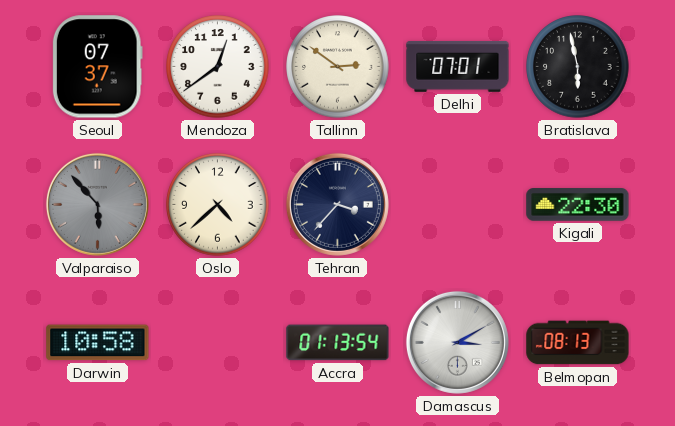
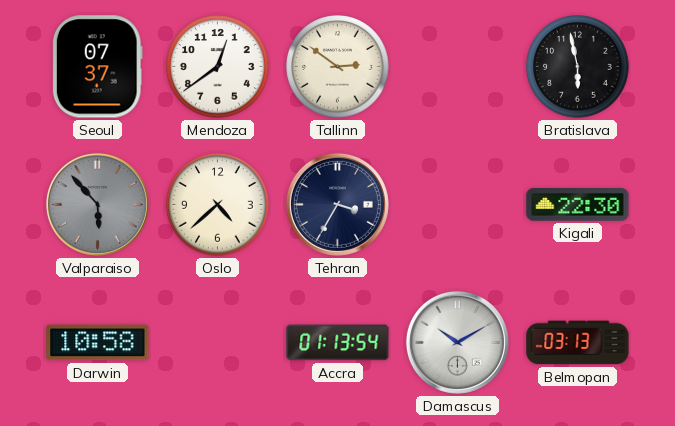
Delhi: 07:01 -> none
Tehran: 3:37 -> 3:35
Damascus: 3:10 -> 10:10
Belmopan: 08:13 -> 03:13
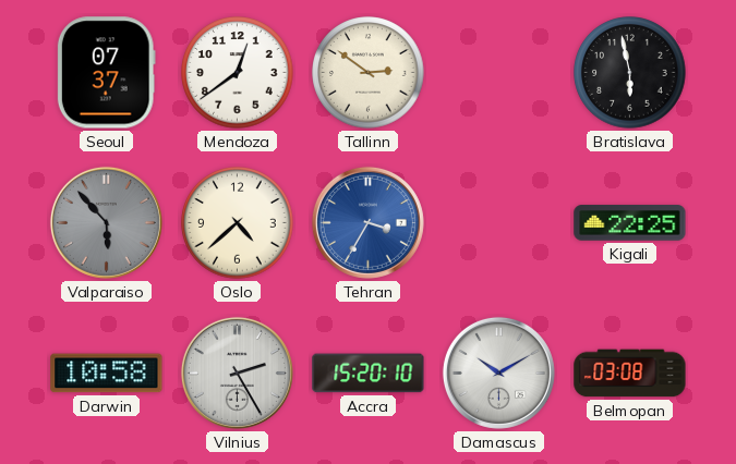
Tehran dial: navy -> blue
Kigali: 22:30 -> 22:25
Vilnius: none -> 2:25
Accra: 01:13 -> 15:20
Belmopan: 03:13 -> 03:08
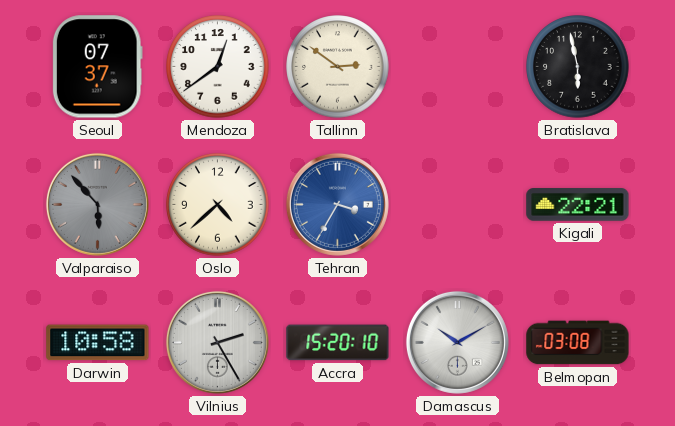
Kigali: 22:25 -> 22:21
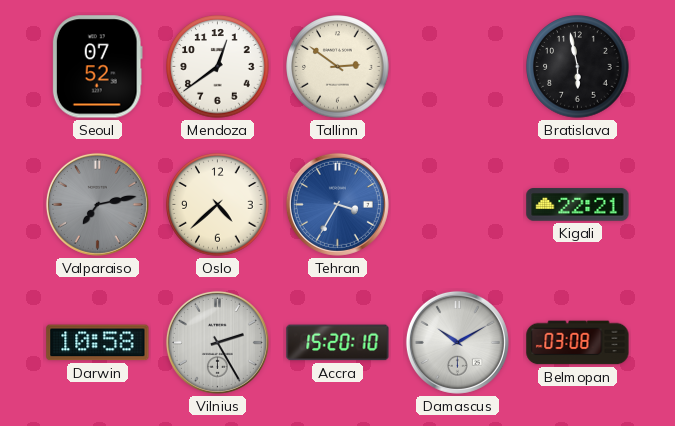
Seoul: 07:37 -> 07:52
Valparaiso: 5:53 -> 7:13
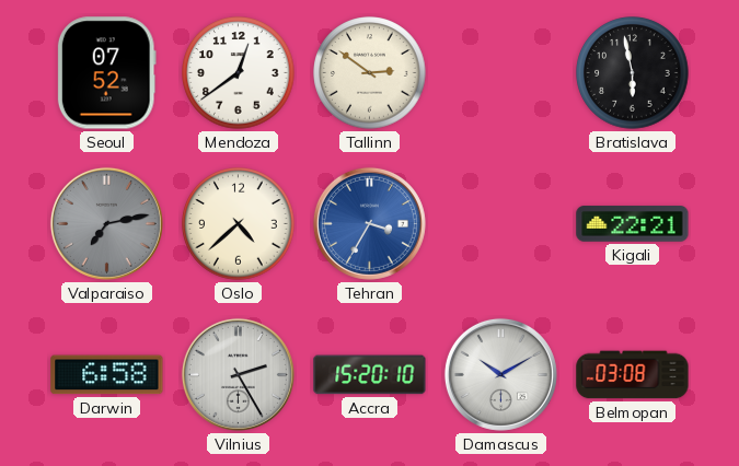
Darwin: 10:58 -> 6:58
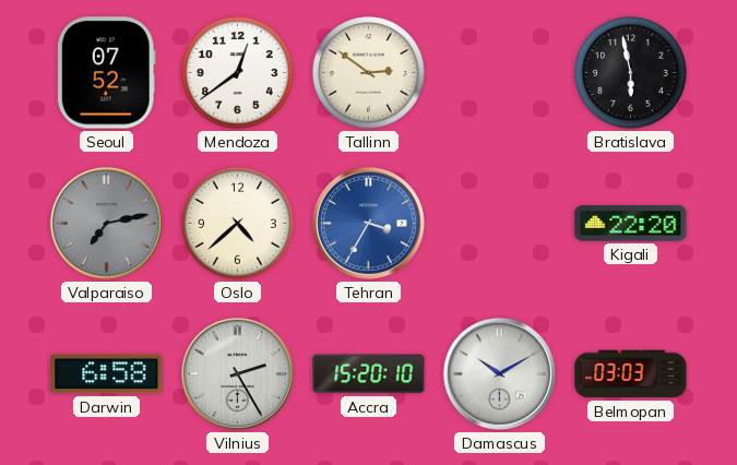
Kigali: 22:21 -> 22:20
Belmopan: 03:08 -> 03:03
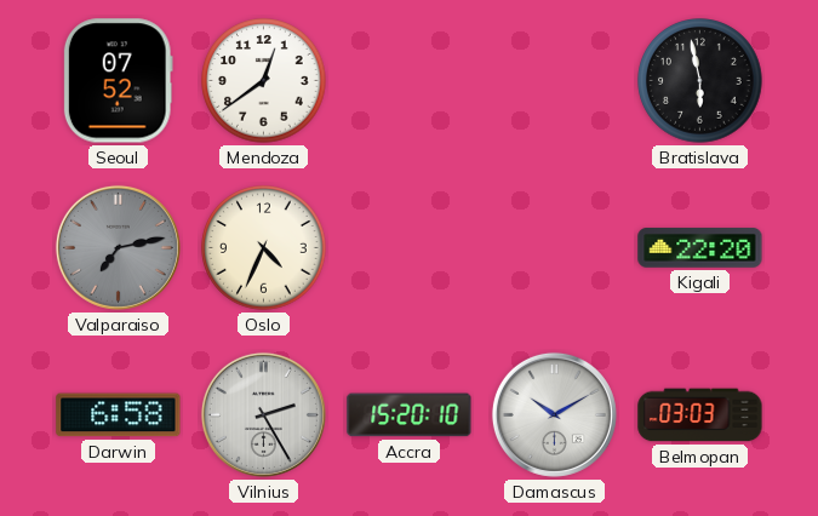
Tallinn: 2:51 -> none
Oslo: 4:38 -> 4:34
Tehran: 3:35 -> none
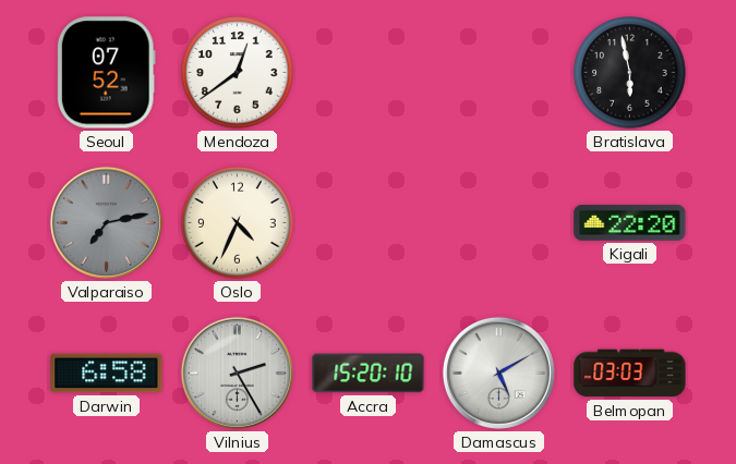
Damascus: 10:10 -> 5:10
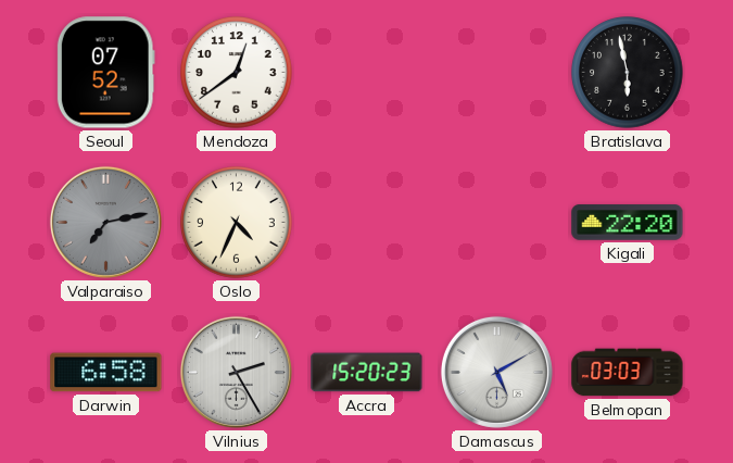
Accra: 15:20:10 -> 15:20:23
